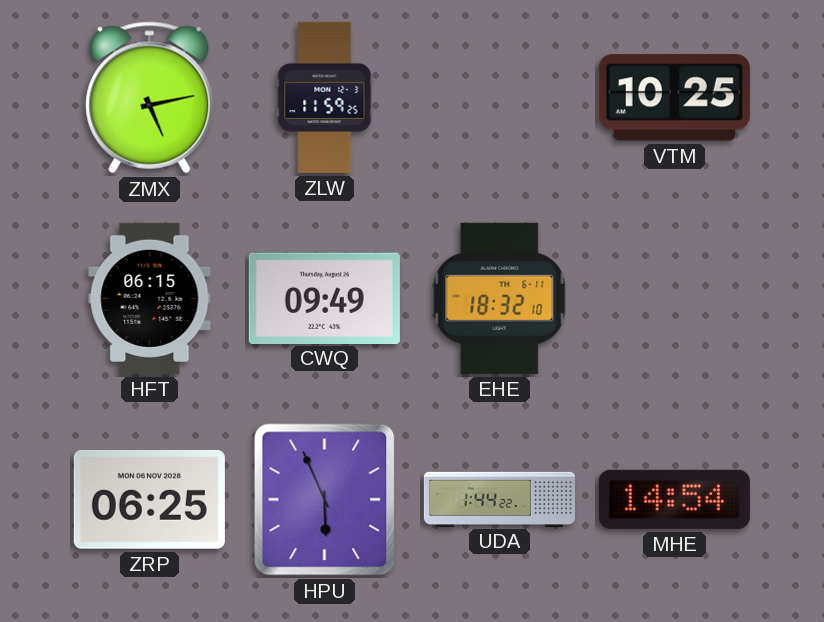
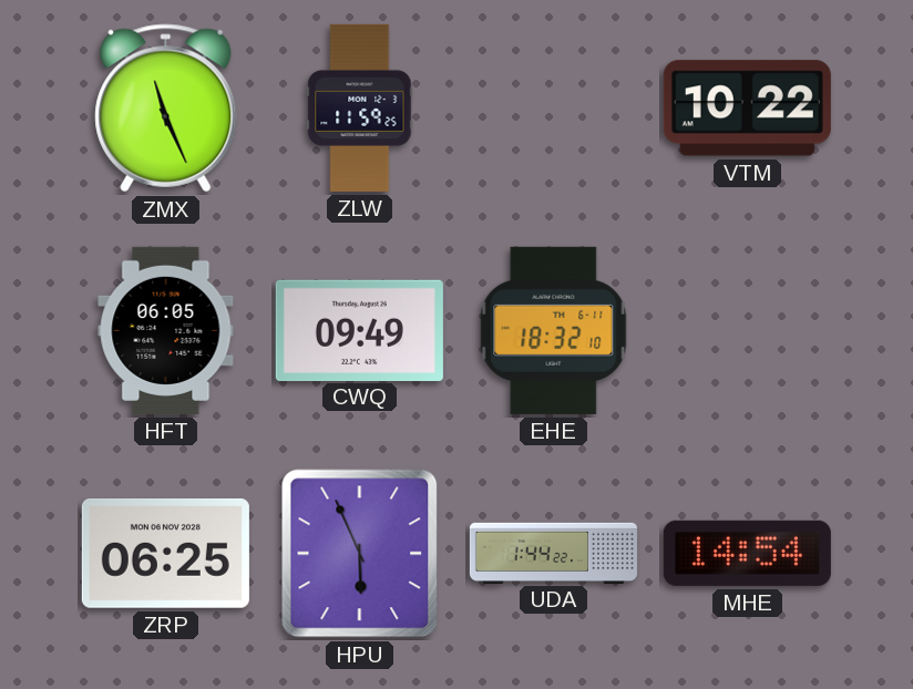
ZMX: 5:13 -> 11:26
VTM: 10:25 -> 10:22
HFT: 06:15 -> 06:05
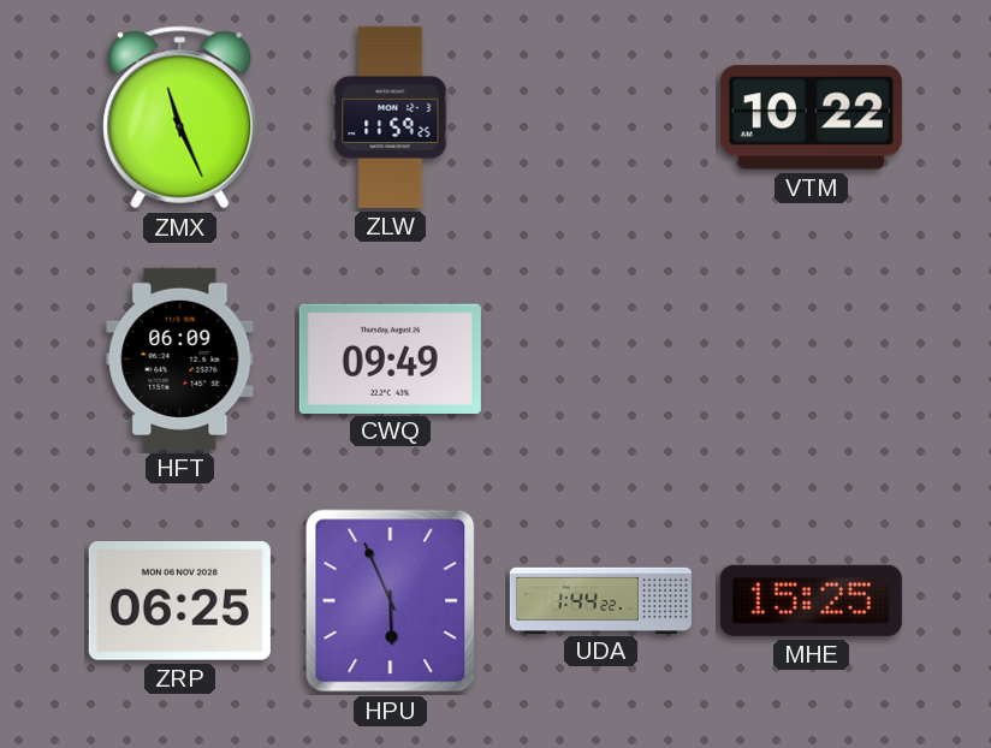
HFT: 06:05 -> 06:09
EHE: 18:32 -> none
MHE: 14:54 -> 15:25
